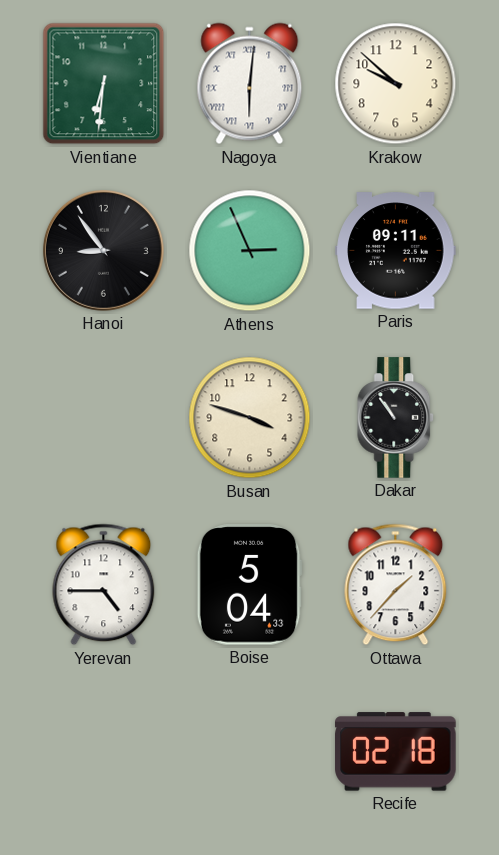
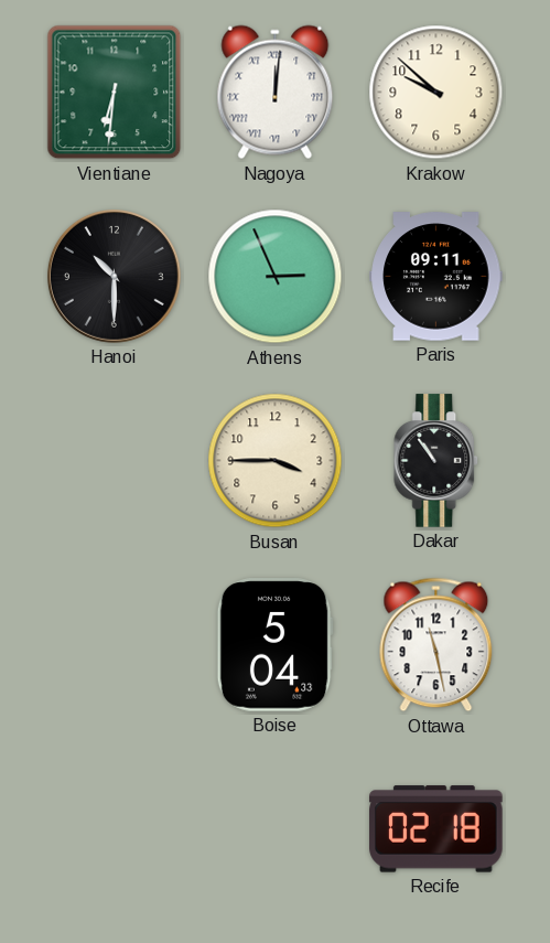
Nagoya: 6:01 -> 12:01
Hanoi: 8:54 -> 10:30
Busan: 3:48 -> 3:45
Yerevan: 4:45 -> none
Ottawa: 1:37 -> 11:28
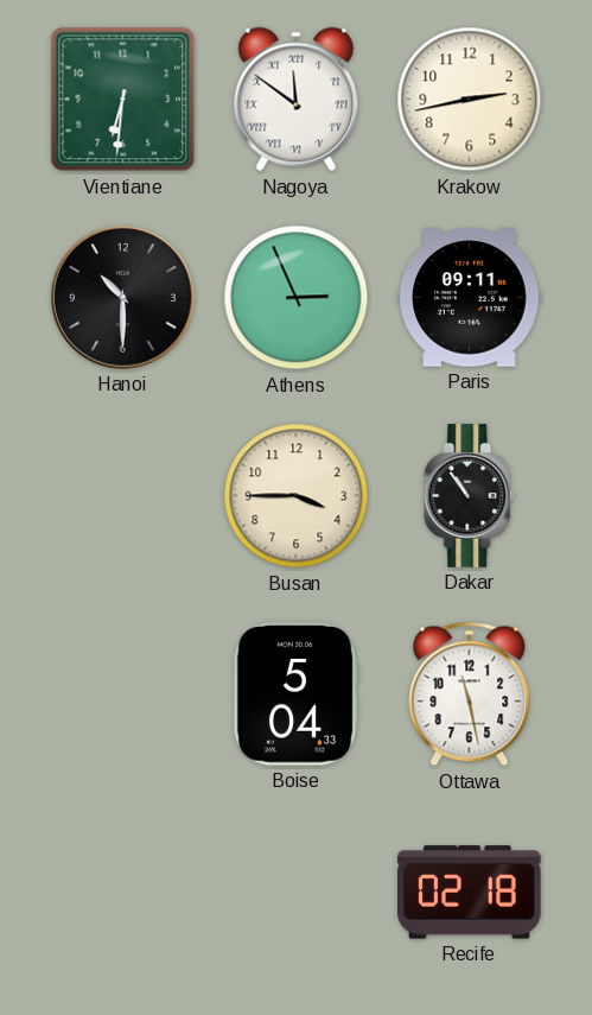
Nagoya: 12:01 -> 11:51
Krakow: 9:52 -> 2:43
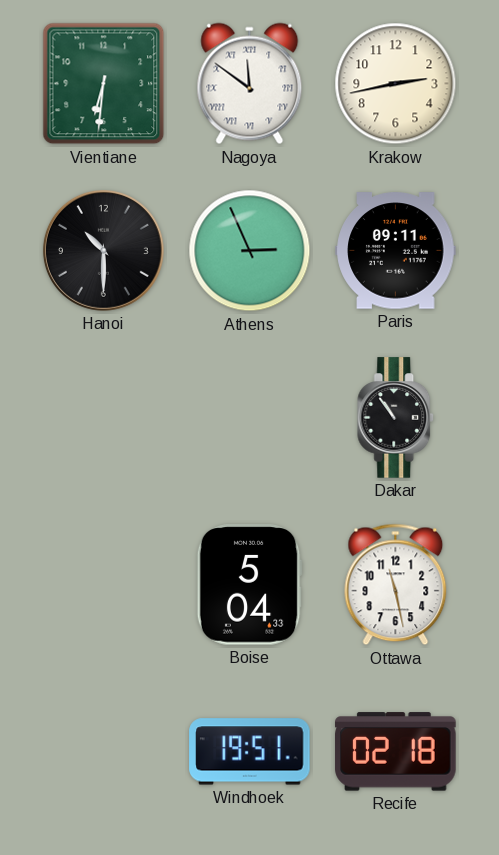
Busan: 3:45 -> none
Windhoek: none -> 19:51
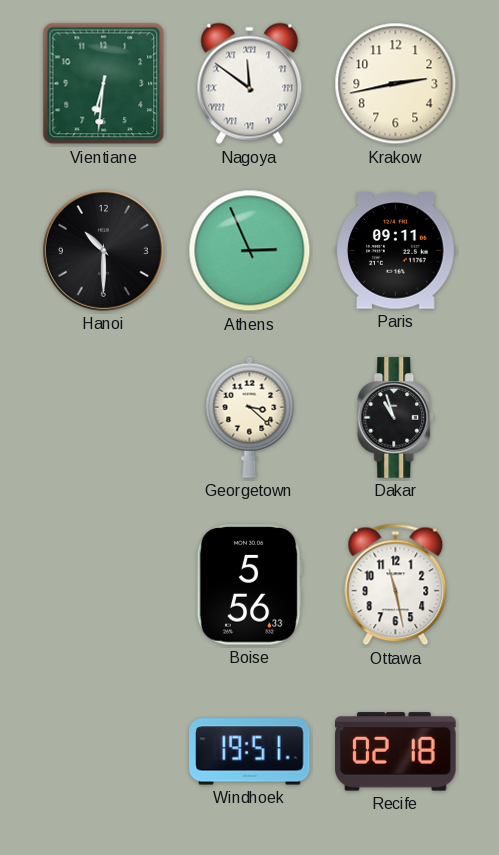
Georgetown: none -> 3:22
Dakar: 10:54 -> 10:57
Boise: 5:04 -> 5:56
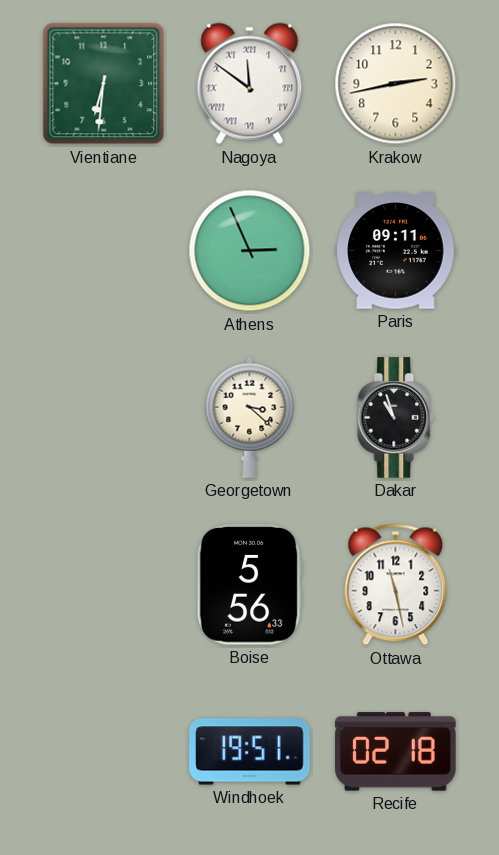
Hanoi: 10:30 -> none
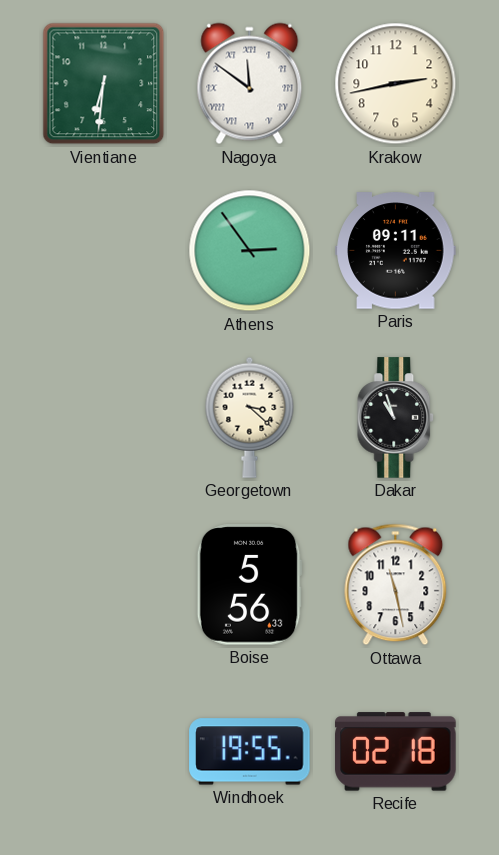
Athens: 2:56 -> 2:54
Windhoek: 19:51 -> 19:55
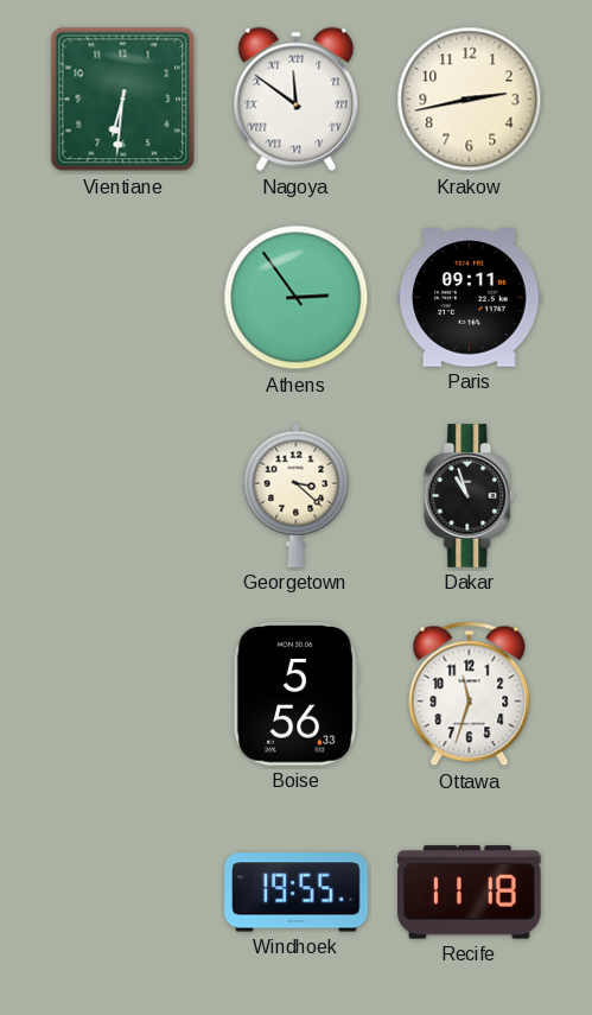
Ottawa: 11:28 -> 11:33
Recife: 02:18 -> 11:18
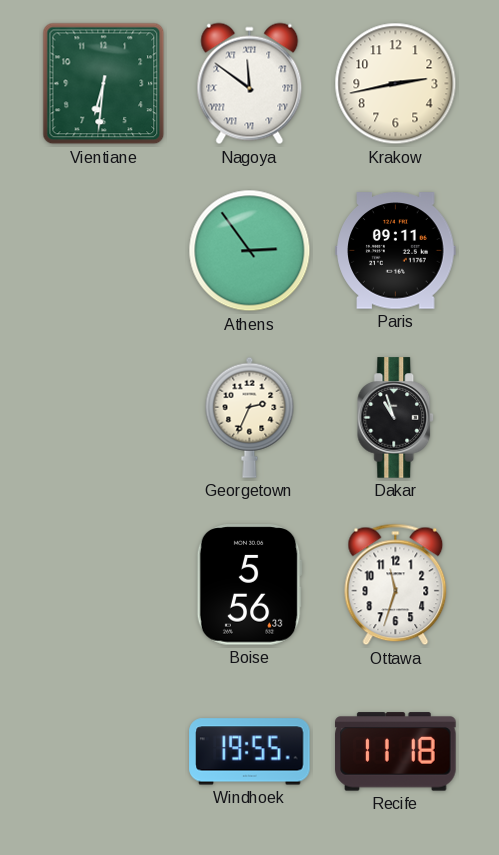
Georgetown: 3:22 -> 2:34
